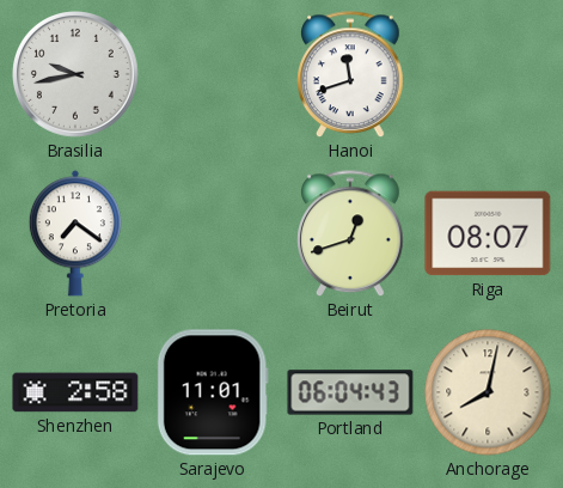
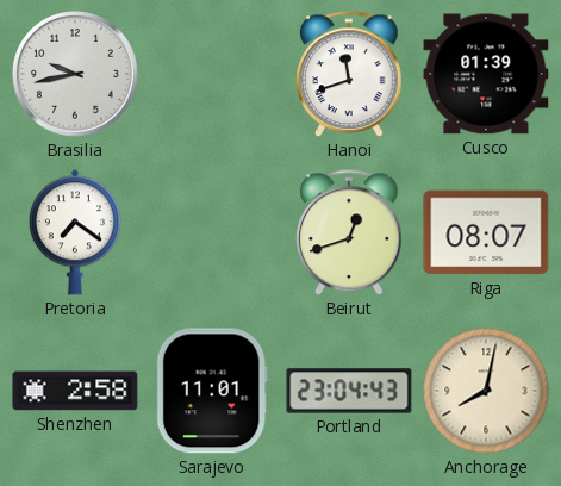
Cusco: none -> 01:39
Portland: 06:04 -> 23:04
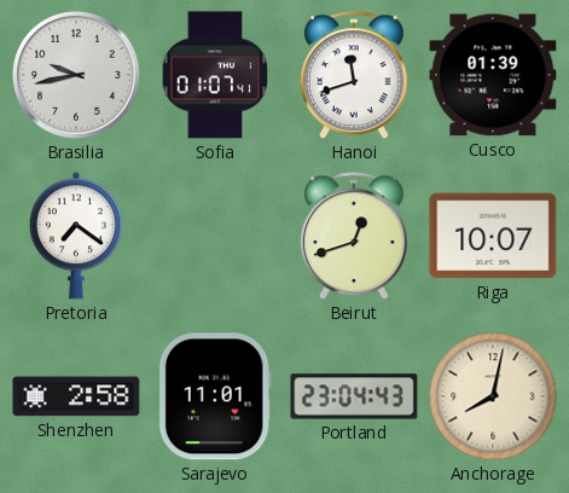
Sofia: none -> 01:07
Riga: 08:07 -> 10:07
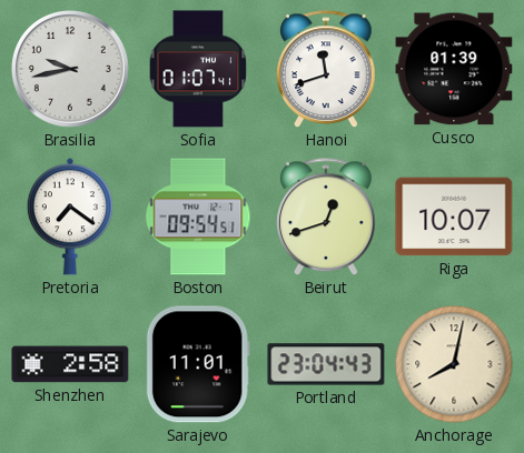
Boston: none -> 09:54
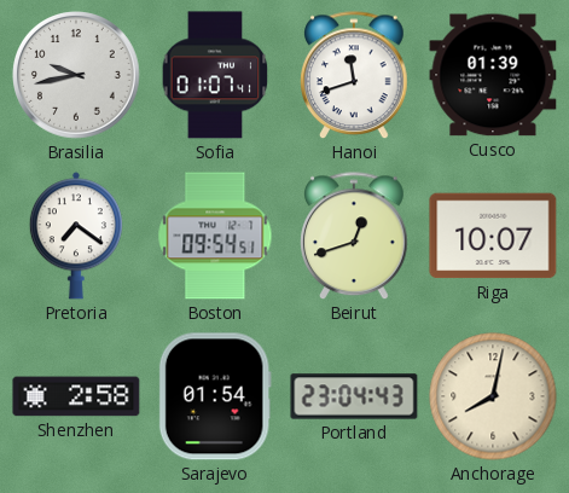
Sarajevo: 11:01 -> 01:54
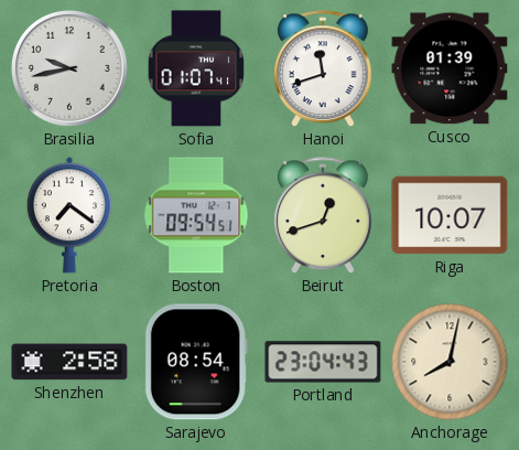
Sarajevo: 01:54 -> 08:54
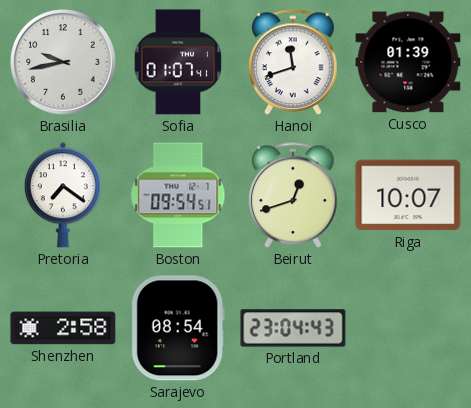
Anchorage: 8:02 -> none
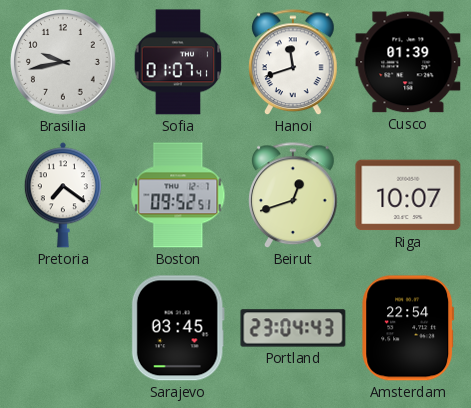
Boston: 09:54 -> 09:52
Shenzhen: 2:58 -> none
Sarajevo: 08:54 -> 03:45
Amsterdam: none -> 22:54
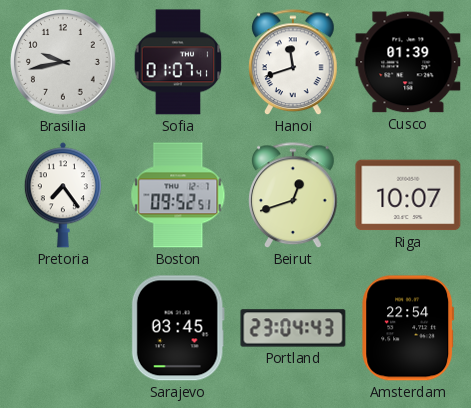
Pretoria: 7:21 -> 7:24
